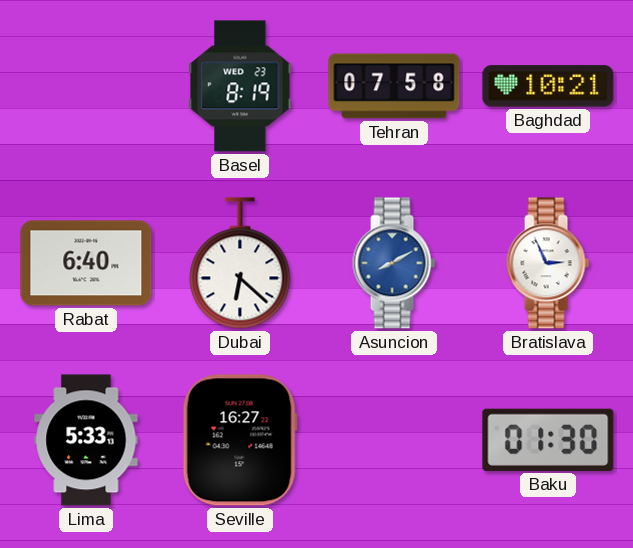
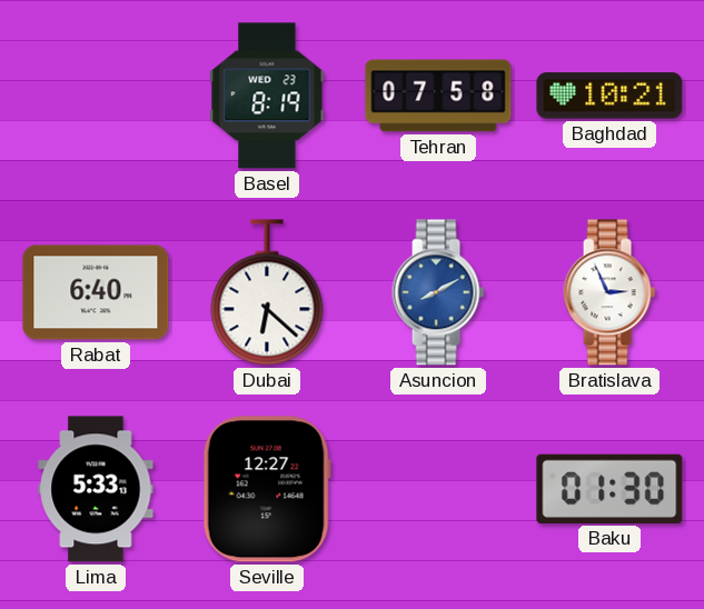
Seville: 16:27 -> 12:27
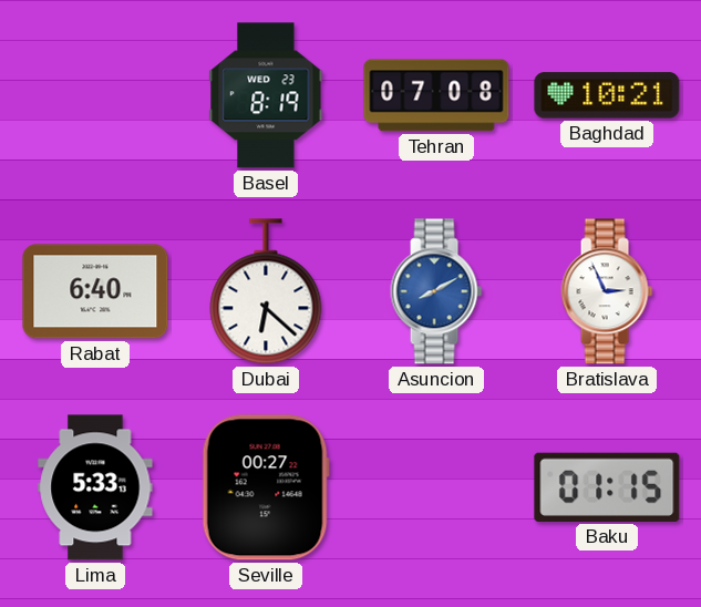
Tehran: 07:58 -> 07:08
Seville: 12:27 -> 00:27
Baku: 01:30 -> 01:15
